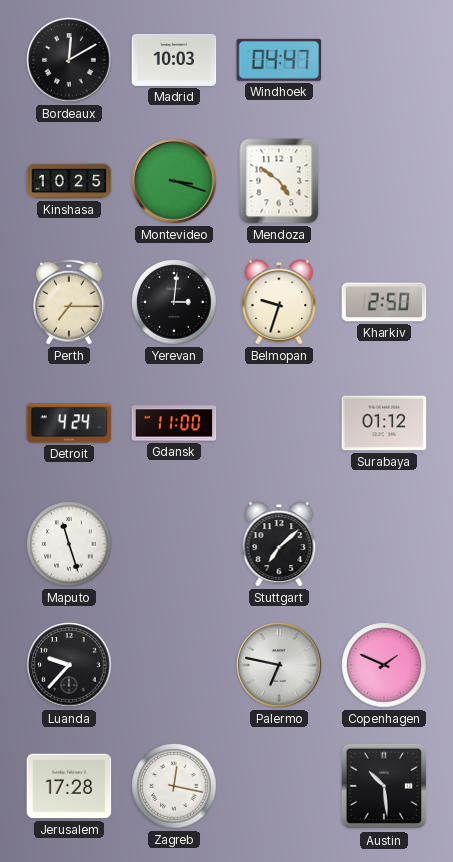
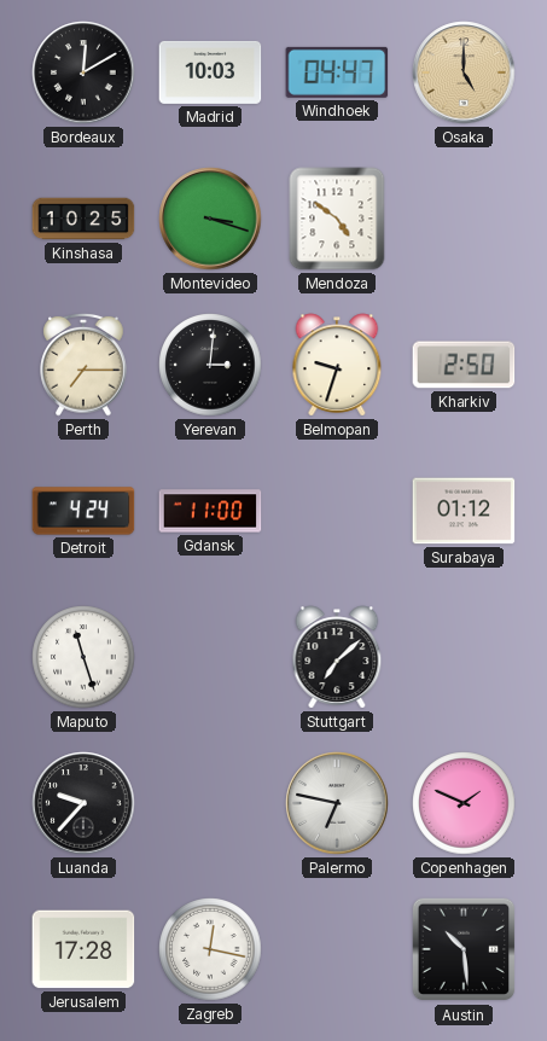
Osaka: none -> 5:00
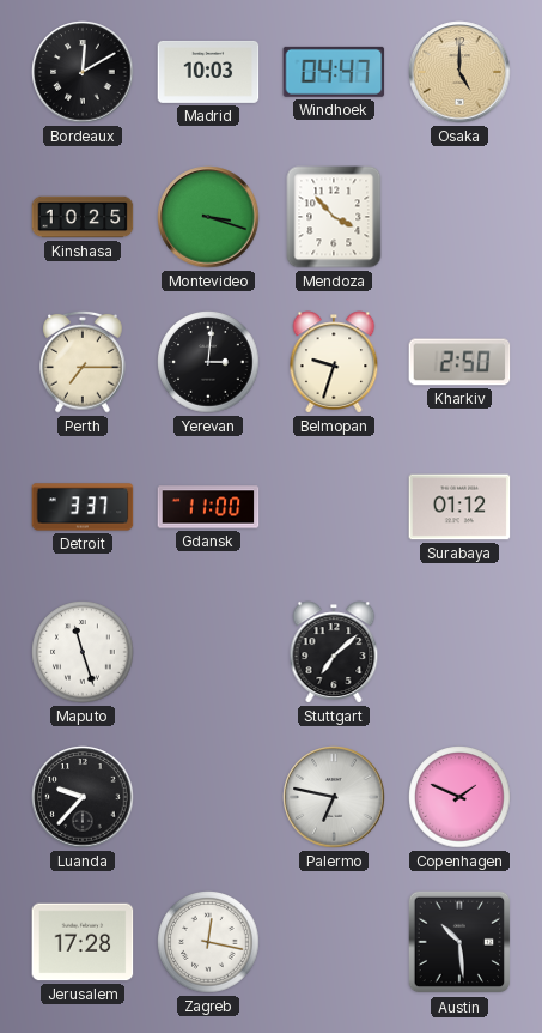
Mendoza: 4:51 -> 3:53
Detroit: 4:24 -> 3:37
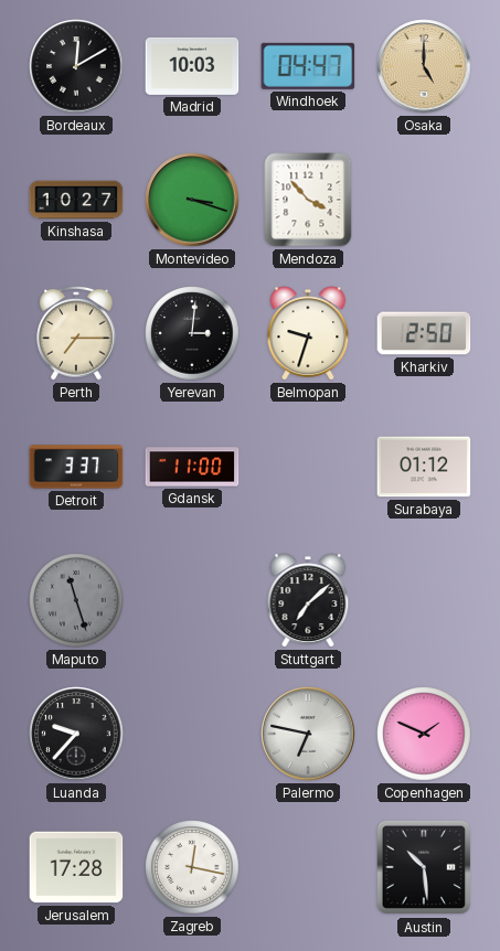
Kinshasa: 10:25 -> 10:27
Maputo dial: white -> grey
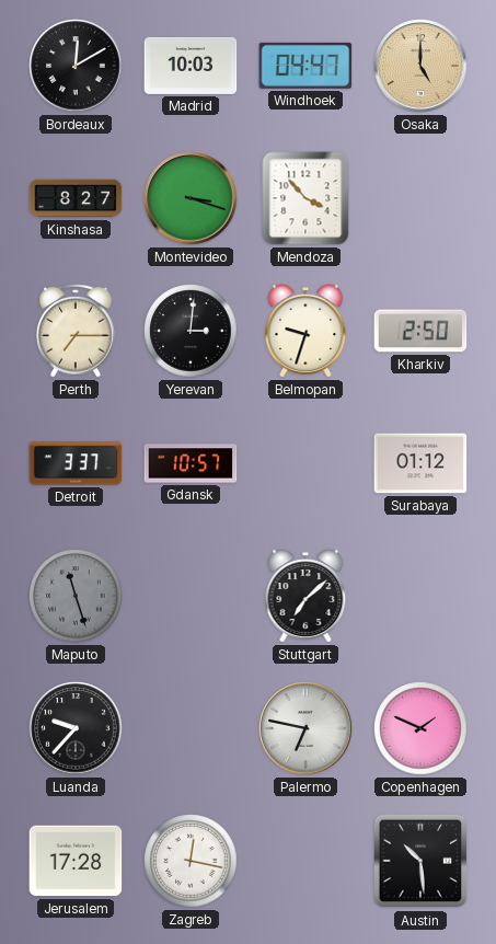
Kinshasa: 10:27 -> 8:27
Gdansk: 11:00 -> 10:57
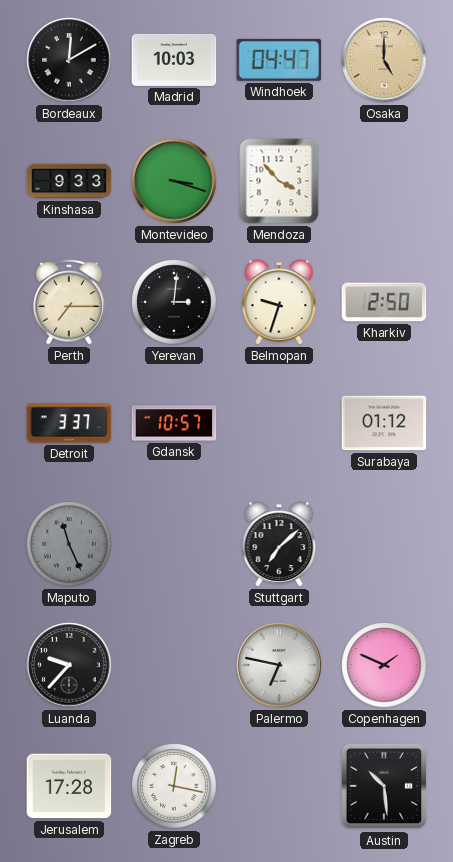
Kinshasa: 8:27 -> 9:33
Maputo: 11:27 -> 11:26
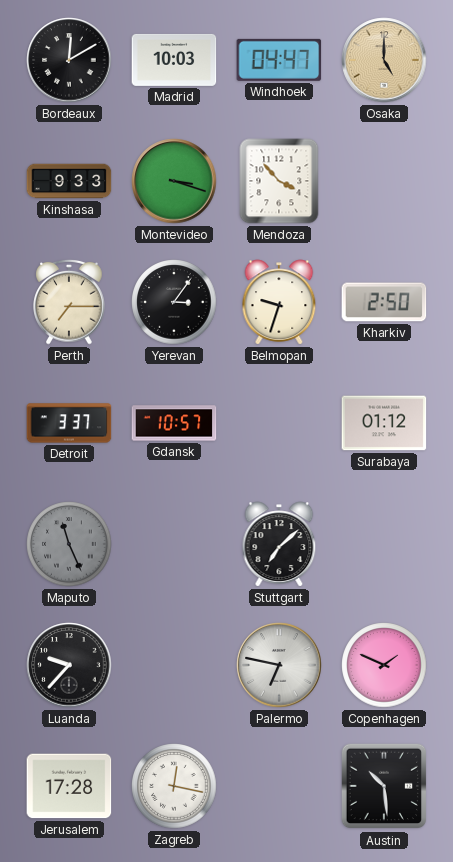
Yerevan: 3:01 -> 3:06
